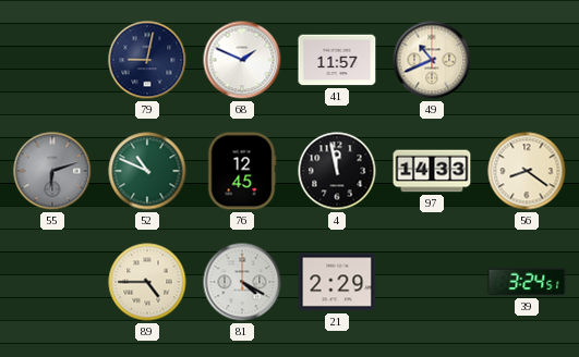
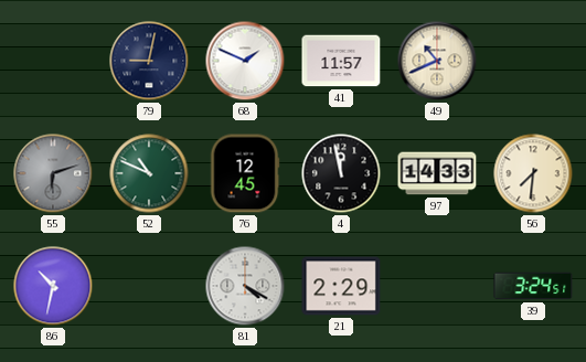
56: 8:21 -> 7:31
86: none -> 10:32
89: 4:45 -> none
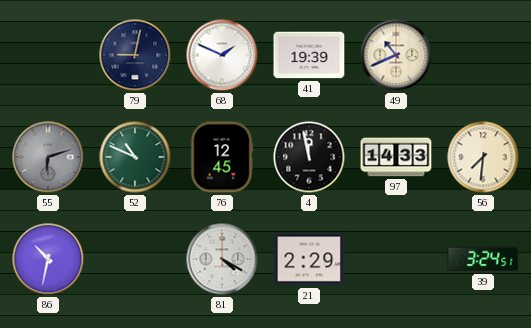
41: 11:57 -> 19:39
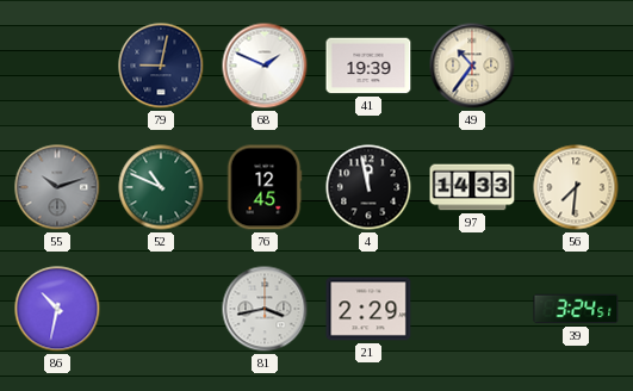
49: 10:41 -> 10:36
55: 6:12 -> 10:12
81: 4:20 -> 3:43
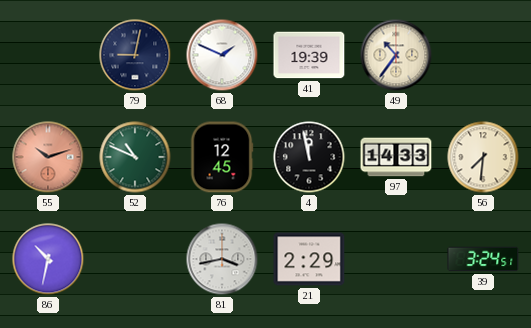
55 dial: grey -> salmon
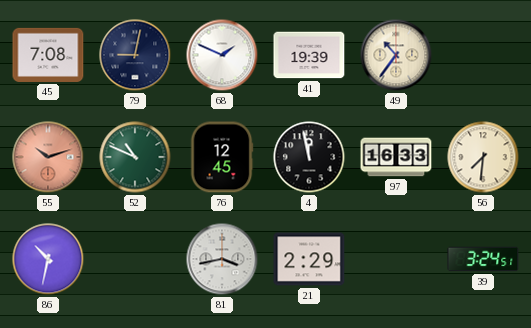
45: none -> 7:08
97: 14:33 -> 16:33
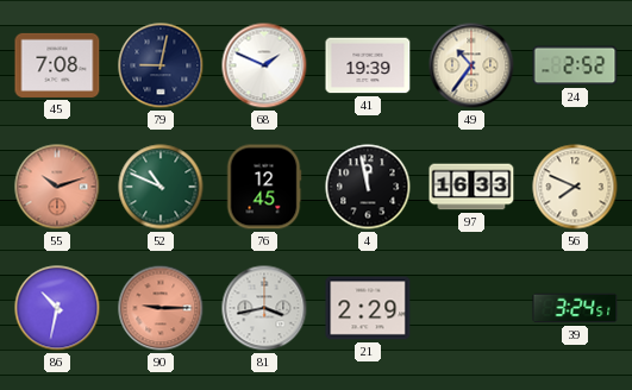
24: none -> 2:52
56: 7:31 -> 7:49
90: none -> 9:15
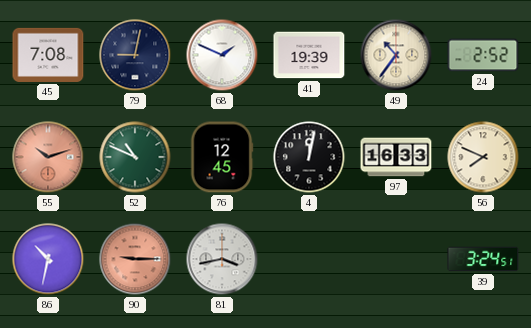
4: 11:58 -> 12:02
21: 2:29 -> none
